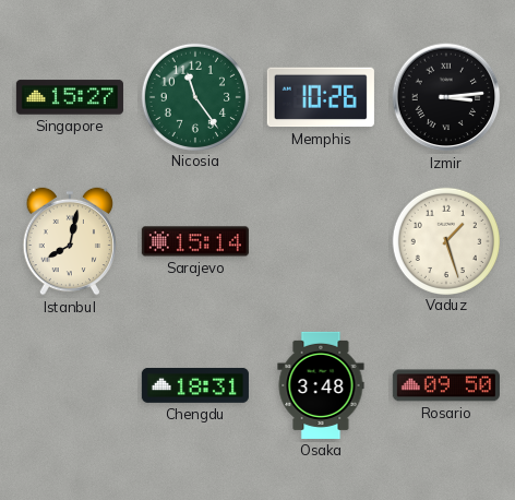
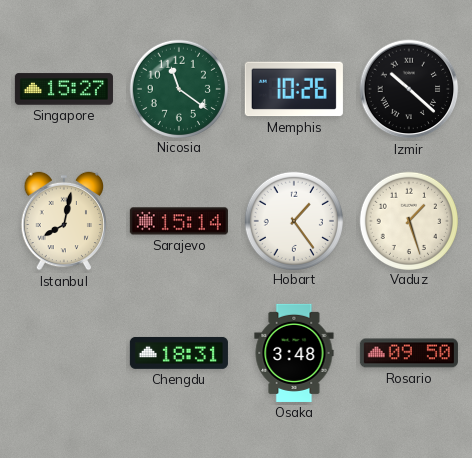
Nicosia: 11:24 -> 11:21
Izmir: 3:14 -> 10:22
Hobart: none -> 1:24
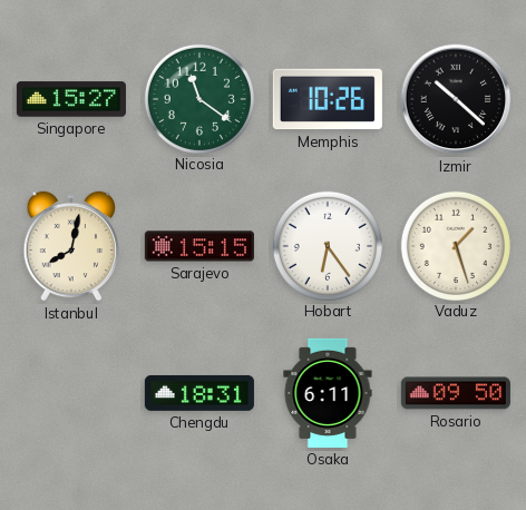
Sarajevo: 15:14 -> 15:15
Hobart: 1:24 -> 6:24
Osaka: 3:48 -> 6:11
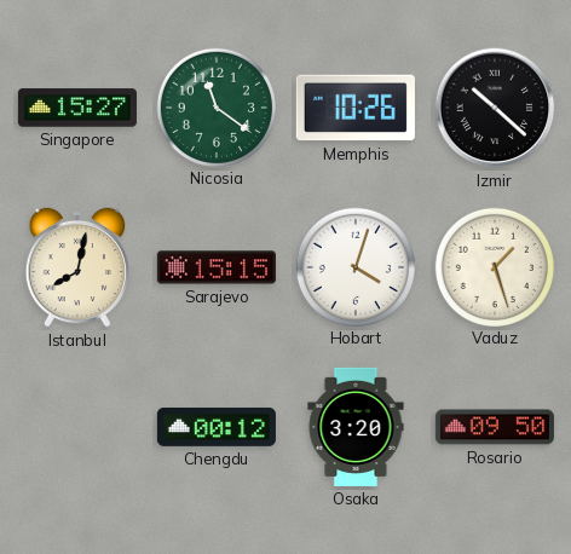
Hobart: 6:24 -> 4:03
Chengdu: 18:31 -> 00:12
Osaka: 6:11 -> 3:20
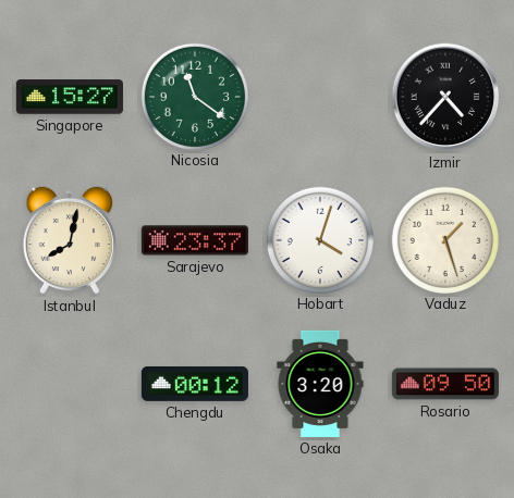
Memphis: 10:26 -> none
Izmir: 10:22 -> 4:37
Sarajevo: 15:15 -> 23:37
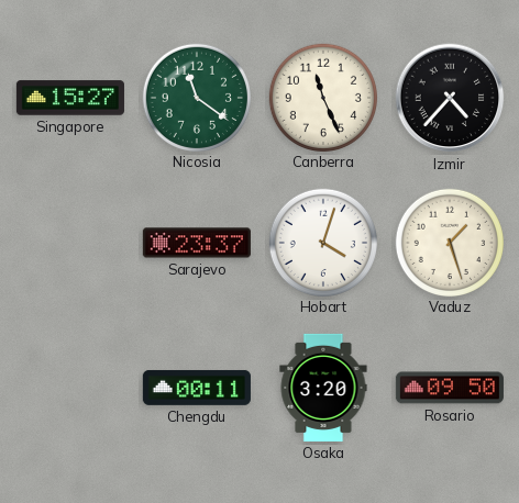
Canberra: none -> 11:26
Istanbul: 8:02 -> none
Chengdu: 00:12 -> 00:11
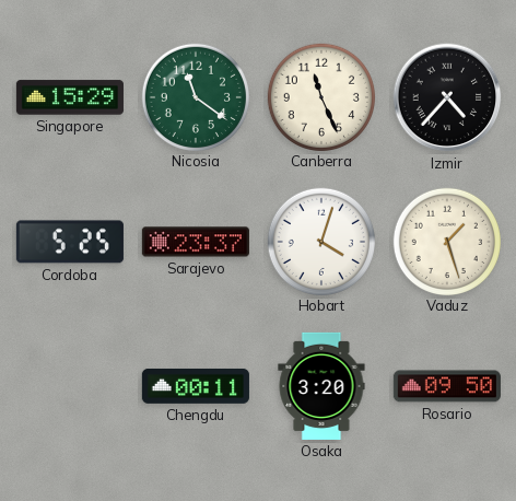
Singapore: 15:27 -> 15:29
Cordoba: none -> 5:25
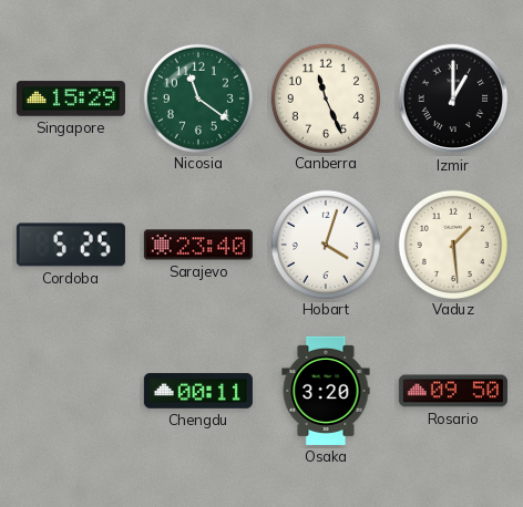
Izmir: 4:37 -> 1:00
Sarajevo: 23:37 -> 23:40
Vaduz: 1:27 -> 1:29
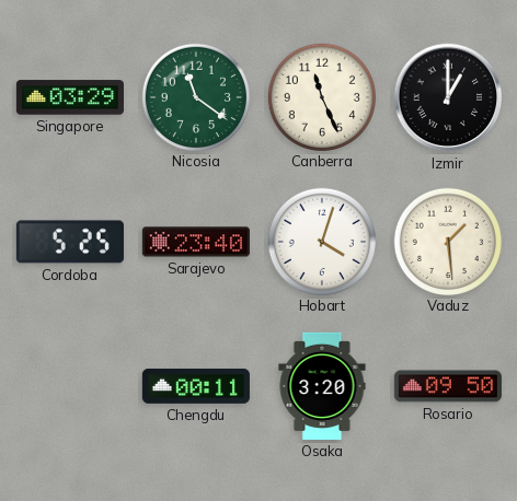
Singapore: 15:29 -> 03:29
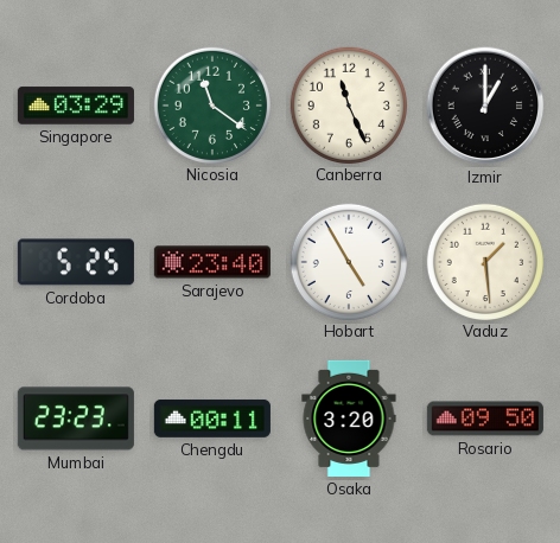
Hobart: 4:03 -> 4:55
Mumbai: none -> 23:23
